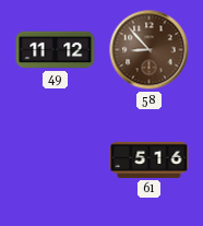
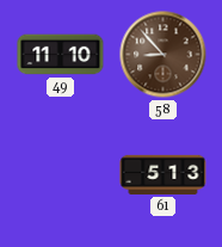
49: 11:12 -> 11:10
61: 5:16 -> 5:13
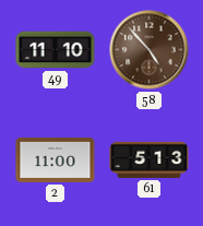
58: 8:53 -> 4:53
2: none -> 11:00
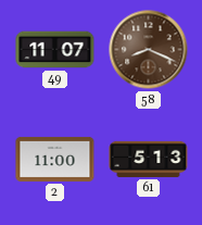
49: 11:10 -> 11:07
58: 4:53 -> 8:19
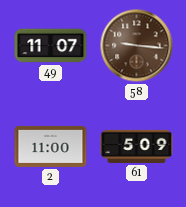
58: 8:19 -> 9:16
61: 5:13 -> 5:09
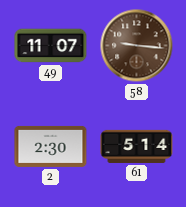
2: 11:00 -> 2:30
61: 5:09 -> 5:14
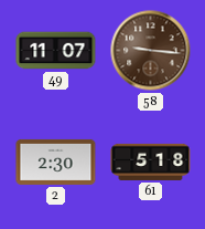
61: 5:14 -> 5:18
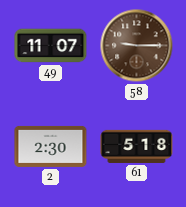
58: 9:16 -> 9:15
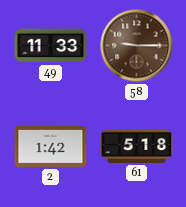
49: 11:07 -> 11:33
2: 2:30 -> 1:42
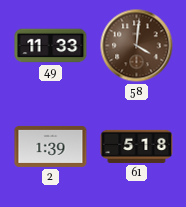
58: 9:15 -> 4:01
2: 1:42 -> 1:39
